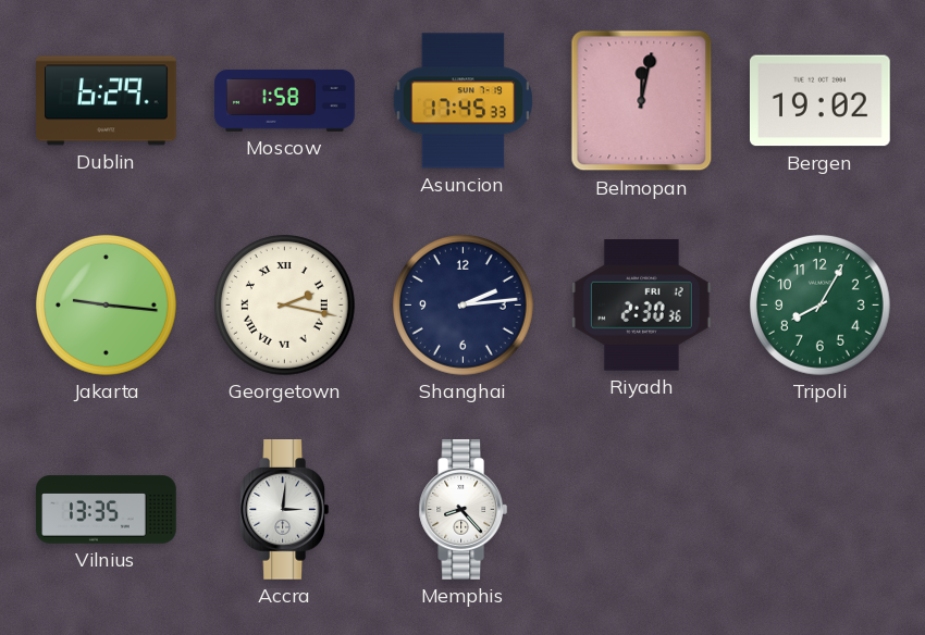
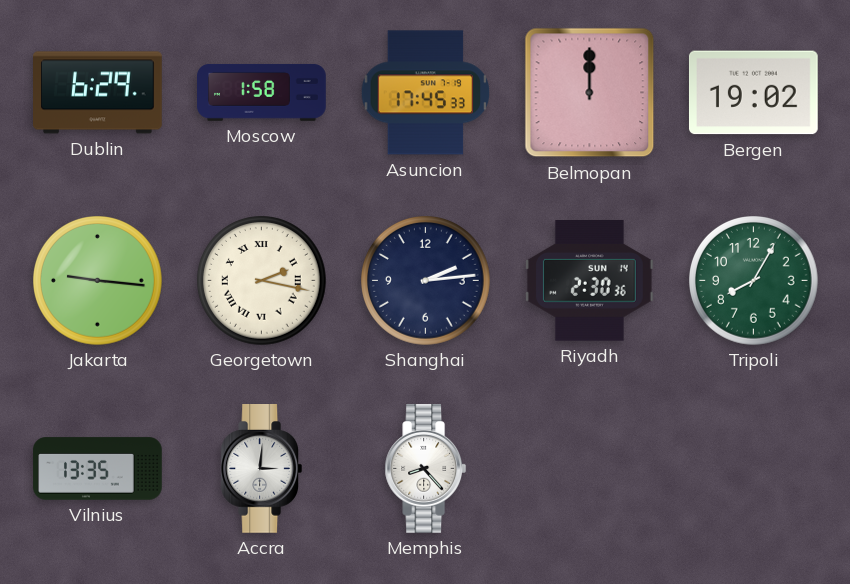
Belmopan: 12:02 -> 12:00
Riyadh date: FRI 12 -> SUN 14
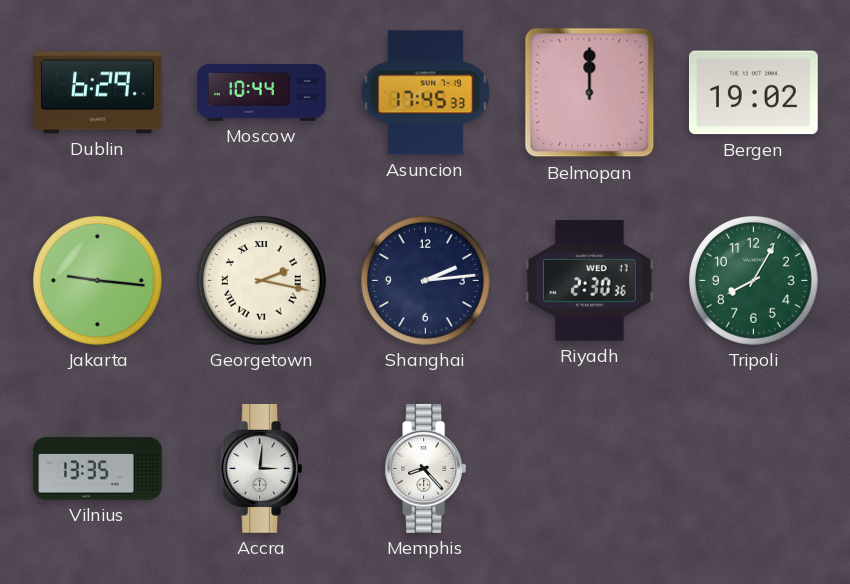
Moscow: 1:58 -> 10:44
Riyadh date: SUN 14 -> WED 17
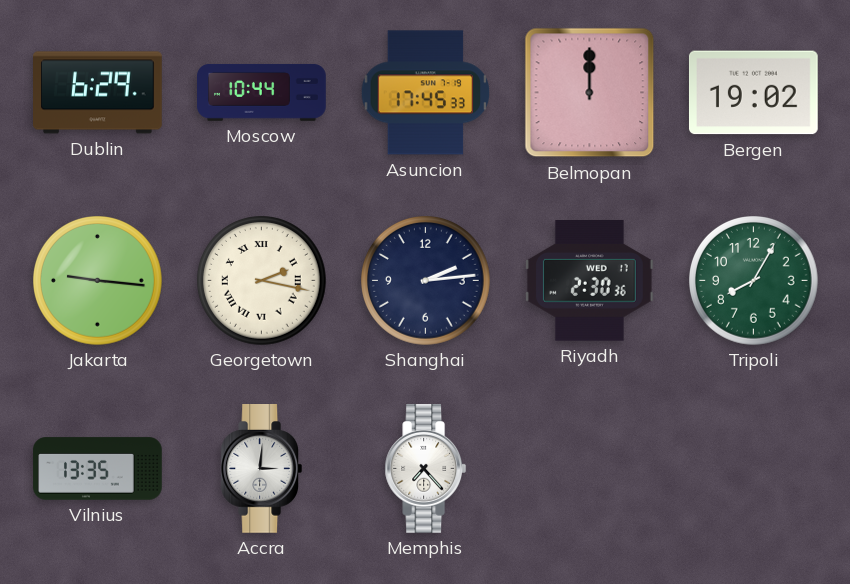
Memphis: 8:23 -> 7:23
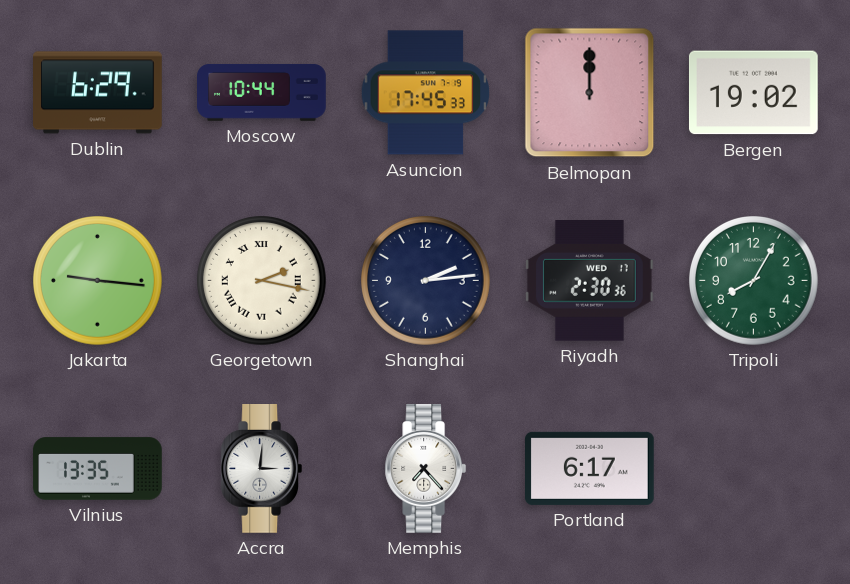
Portland: none -> 6:17
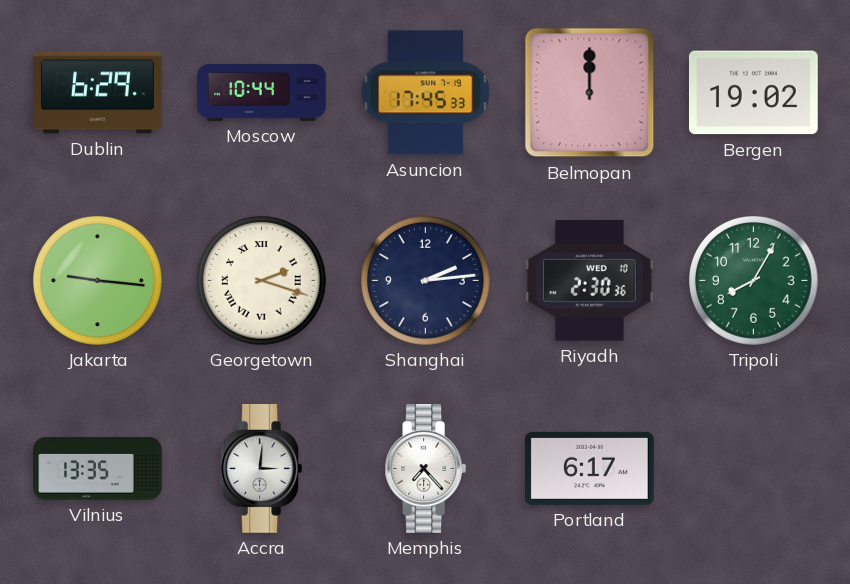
Georgetown: 2:17 -> 2:18
Riyadh date: WED 17 -> WED 10
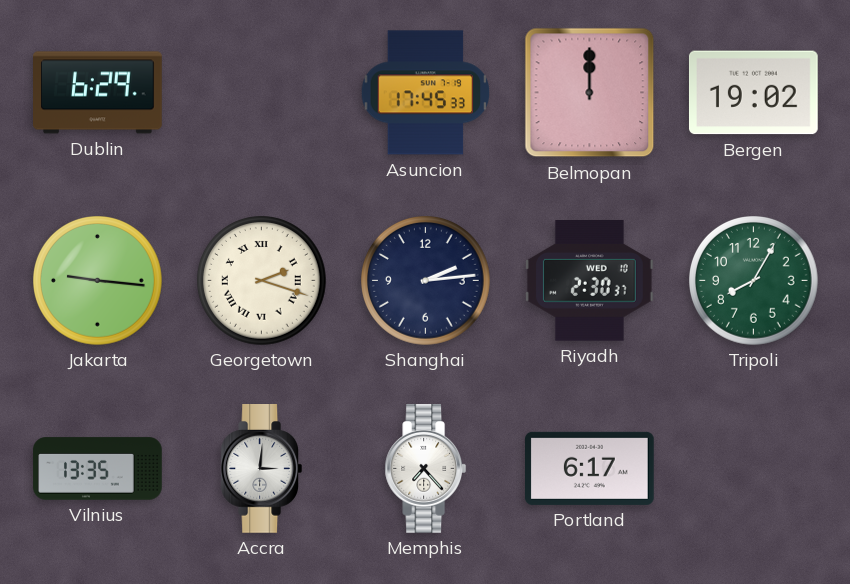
Moscow: 10:44 -> none
Riyadh: 2:30:36 -> 2:30:37
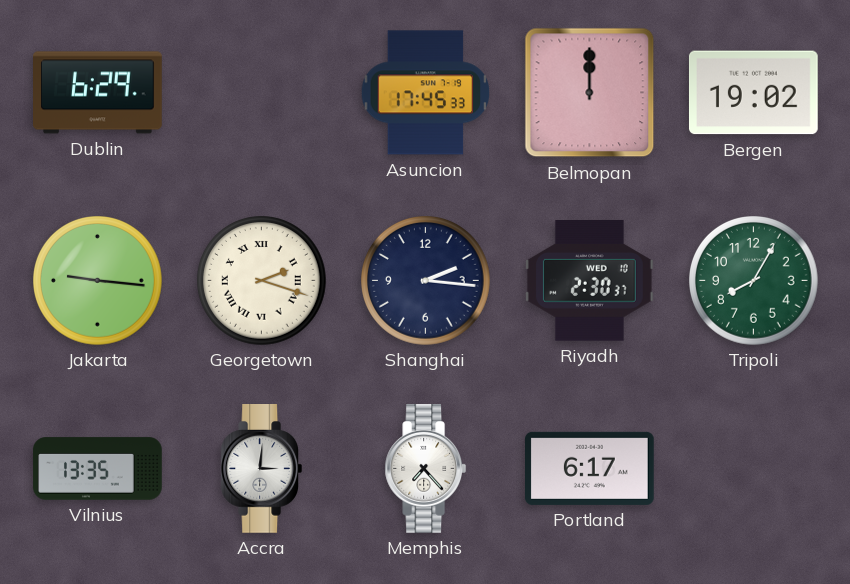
Shanghai: 2:14 -> 2:16
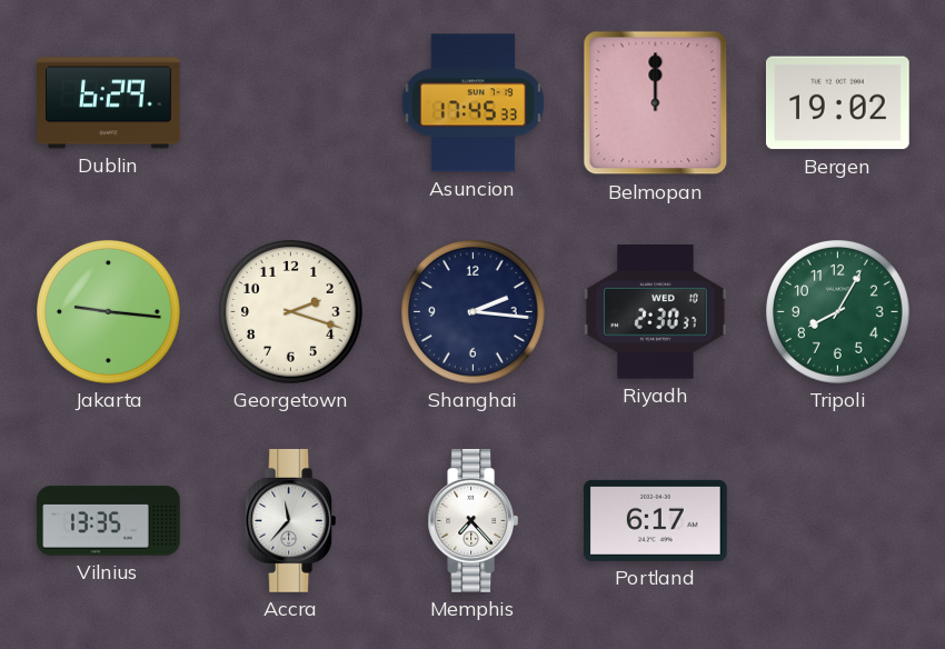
Georgetown numerals: Roman -> Arabic
Accra: 3:01 -> 11:37
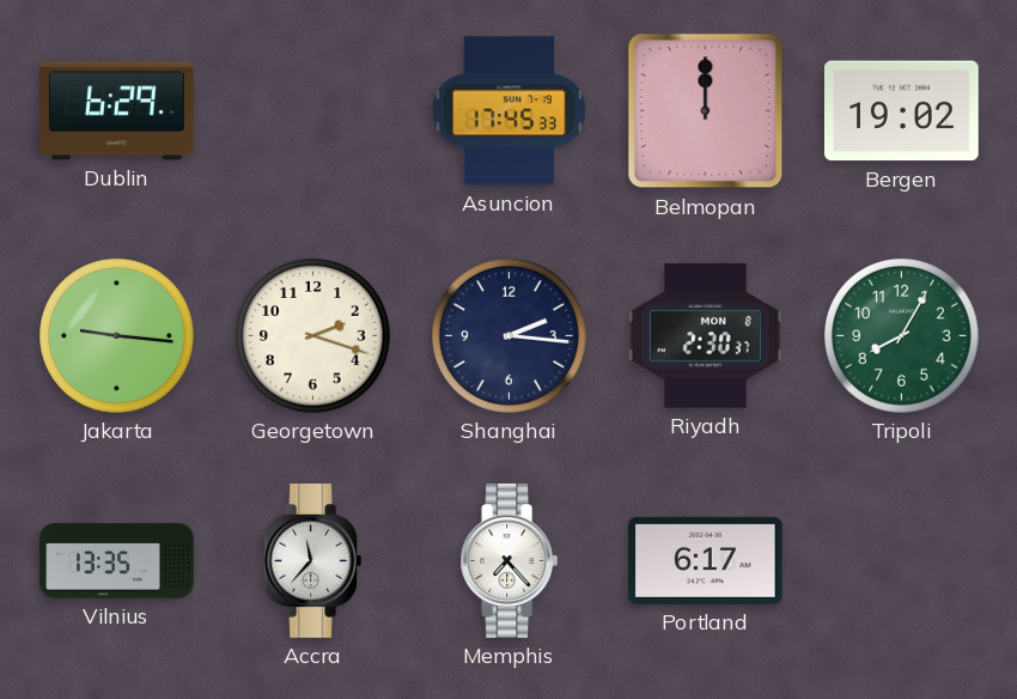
Riyadh date: WED 10 -> MON 8
